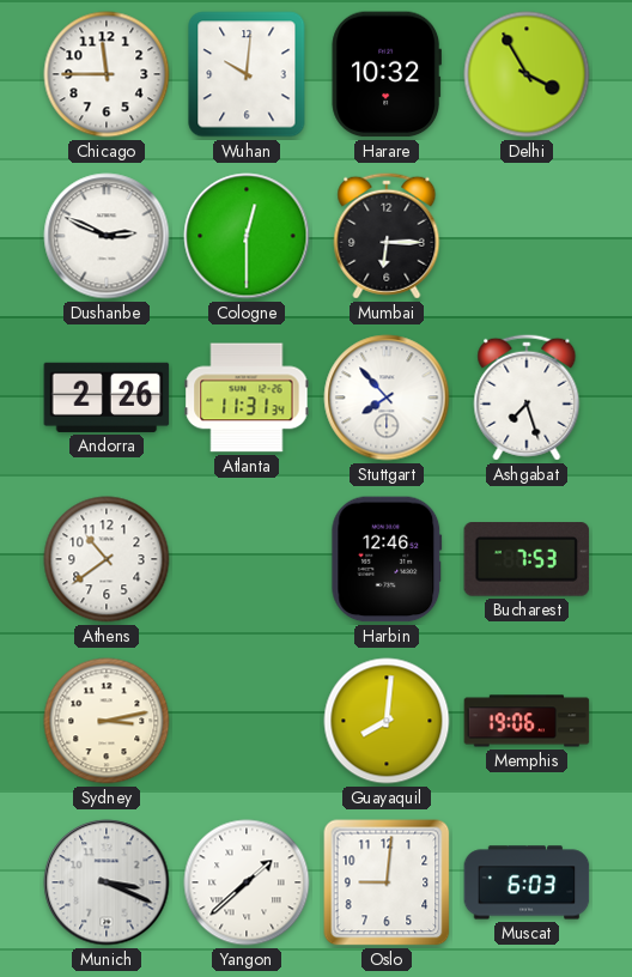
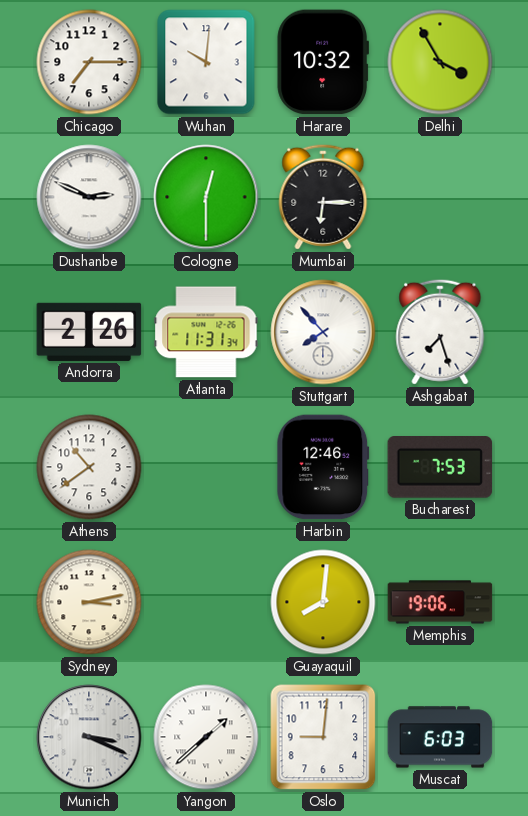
Chicago: 11:45 -> 7:15
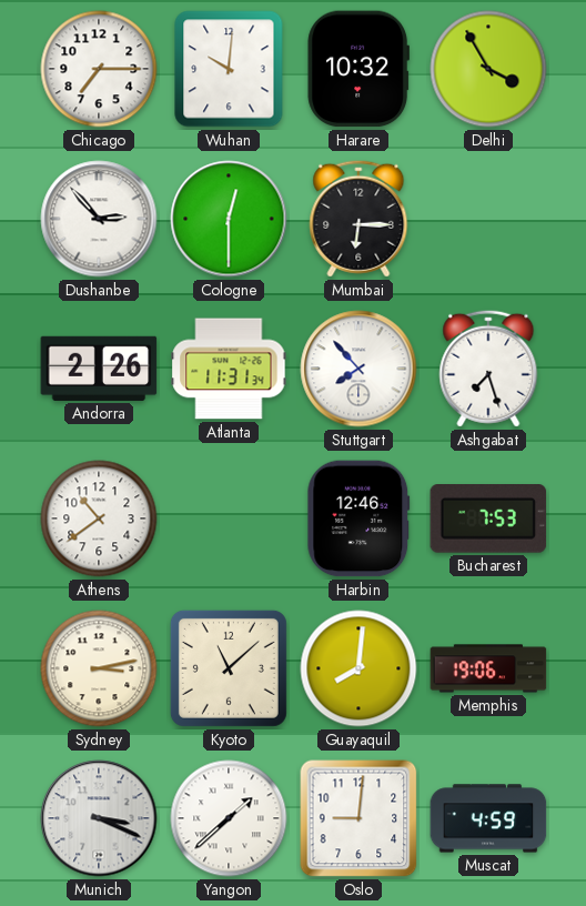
Dushanbe: 2:49 -> 2:53
Kyoto: none -> 11:08
Muscat: 6:03 -> 4:59
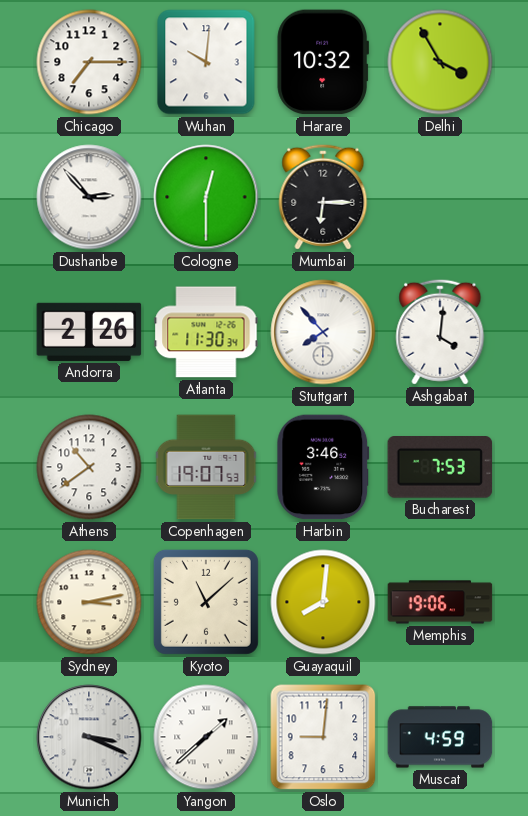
Atlanta: 11:31 -> 11:30
Ashgabat: 7:27 -> 4:01
Copenhagen: none -> 19:07
Harbin: 12:46 -> 3:46
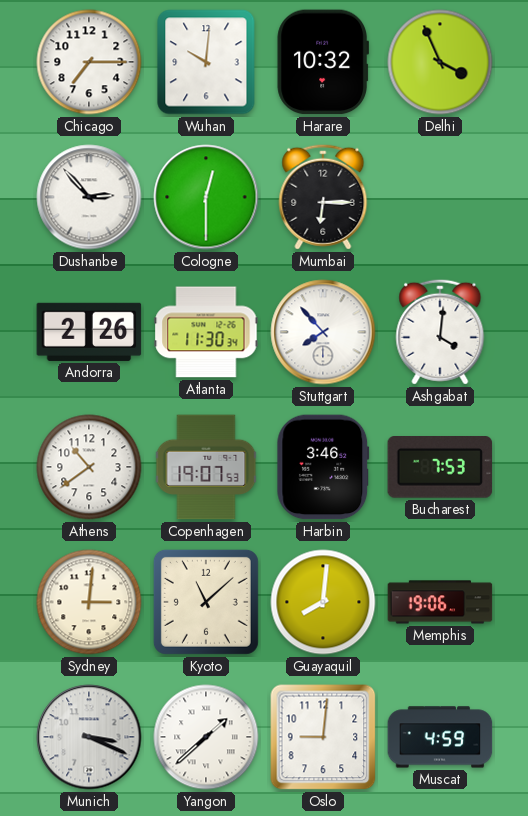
Delhi: 3:55 -> 3:56
Sydney: 3:13 -> 3:01
